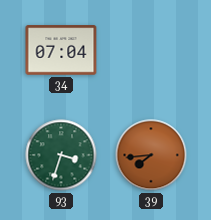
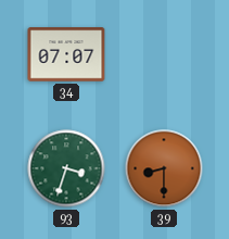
34: 07:04 -> 07:07
39: 7:44 -> 8:30
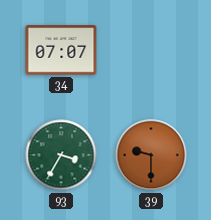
93: 3:33 -> 3:35
39: 8:30 -> 9:30
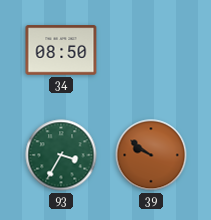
34: 07:07 -> 08:50
39: 9:30 -> 9:51
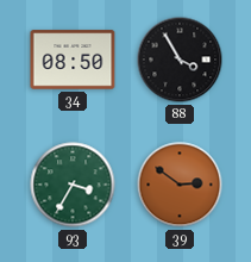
88: none -> 3:55
39: 9:51 -> 2:51
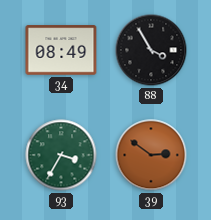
34: 08:50 -> 08:49
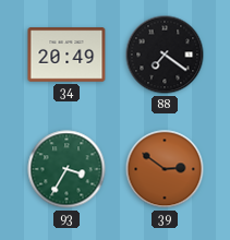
34: 08:49 -> 20:49
88: 3:55 -> 7:21
